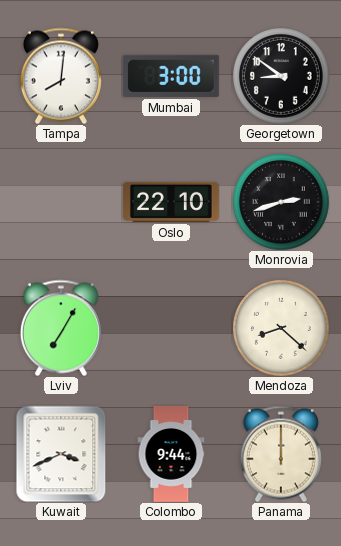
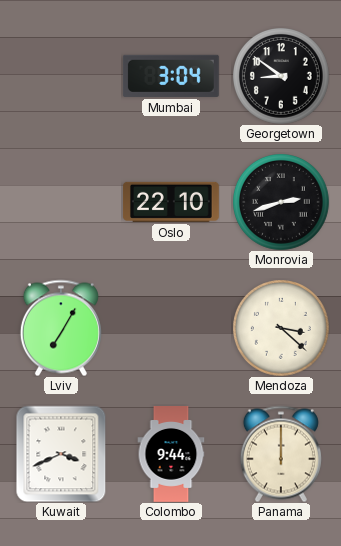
Tampa: 8:01 -> none
Mumbai: 3:00 -> 3:04
Mendoza: 8:22 -> 3:22
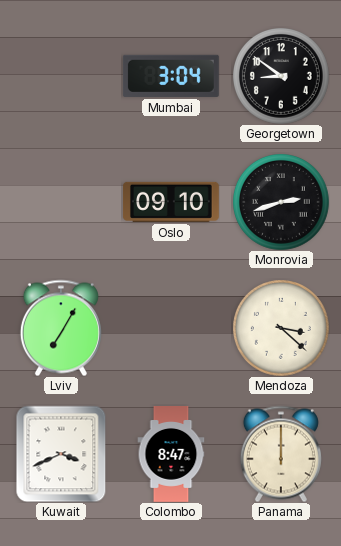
Oslo: 22:10 -> 09:10
Colombo: 9:44 -> 8:47
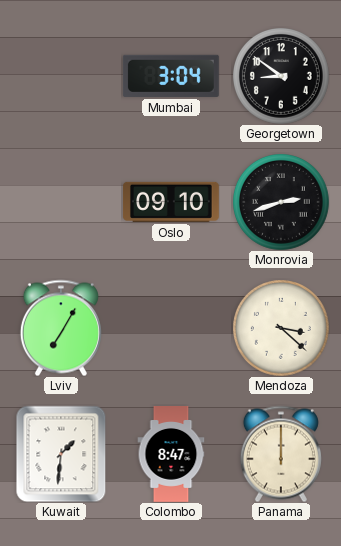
Kuwait: 3:41 -> 1:31
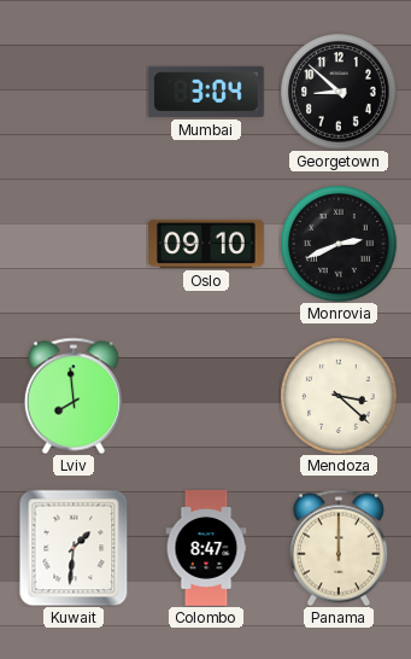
Georgetown: 8:51 -> 8:52
Monrovia: 2:42 -> 2:41
Lviv: 7:05 -> 7:59
